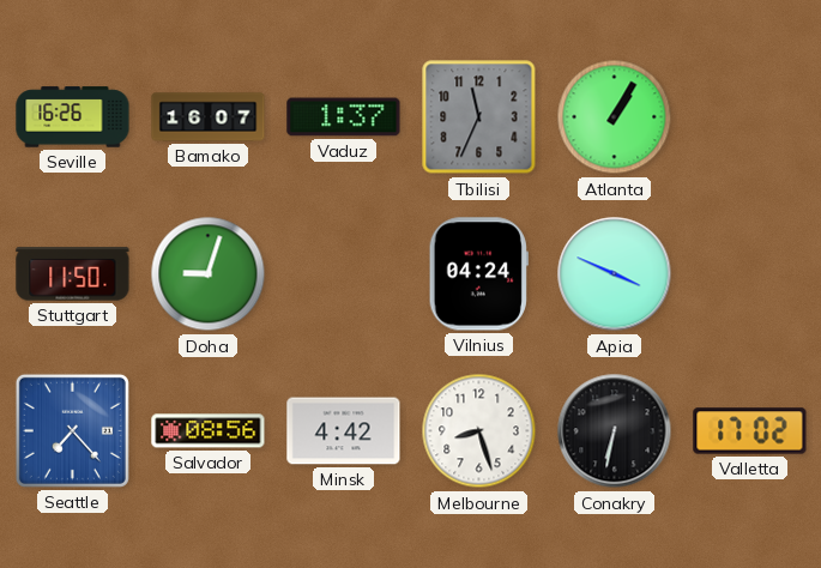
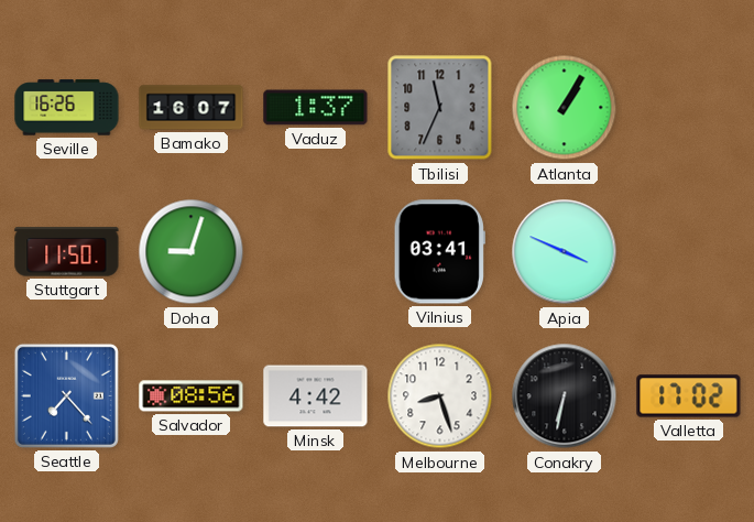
Vilnius: 04:24 -> 03:41
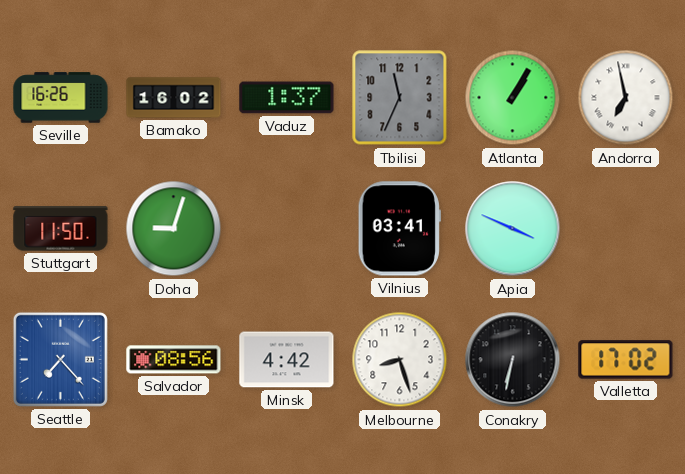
Bamako: 16:07 -> 16:02
Andorra: none -> 6:58
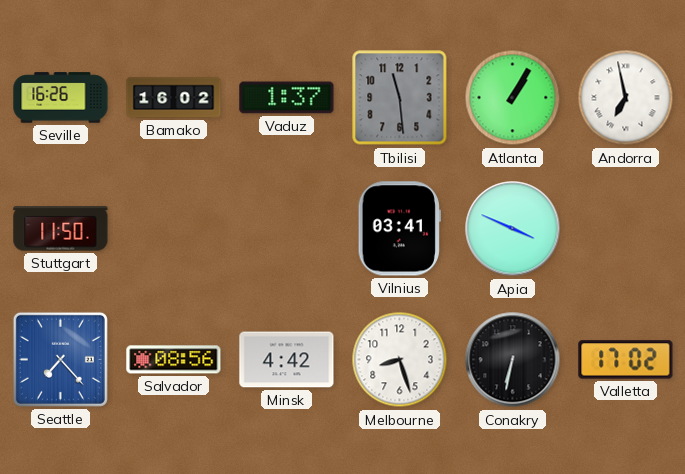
Tbilisi: 11:34 -> 11:29
Doha: 9:03 -> none
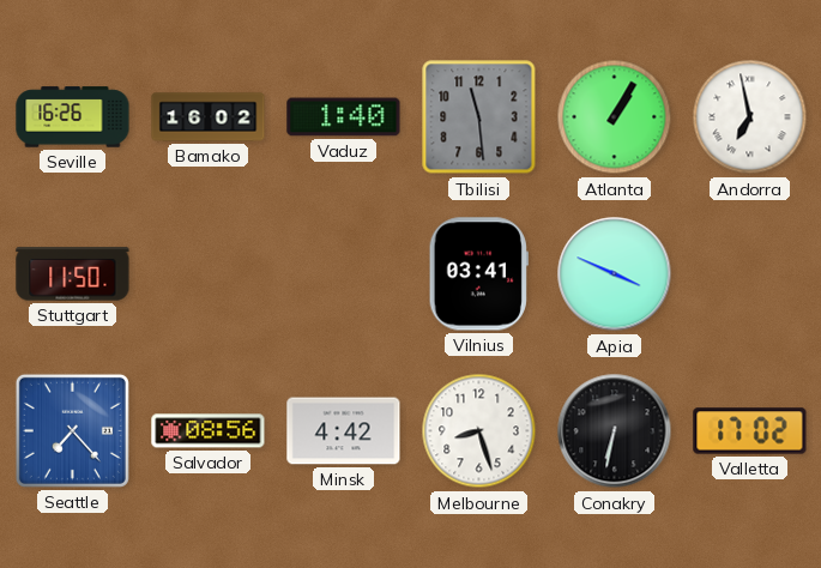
Vaduz: 1:37 -> 1:40
